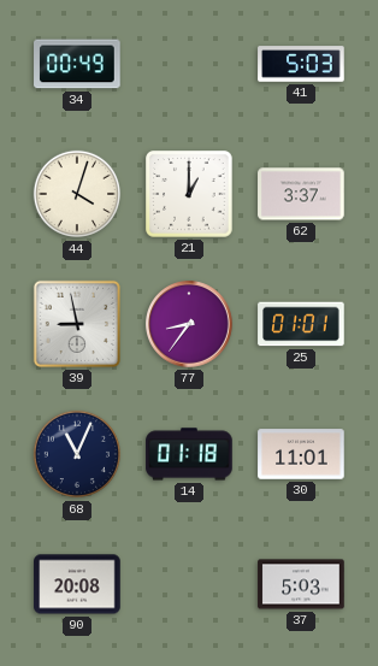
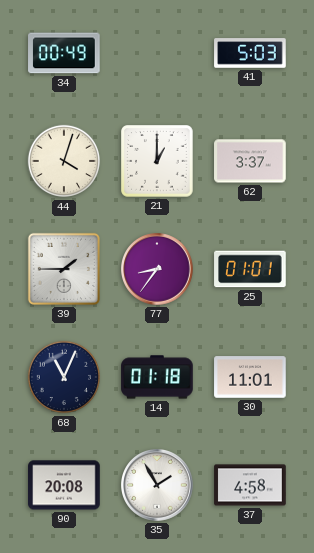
39: 8:58 -> 1:45
35: none -> 1:55
37: 5:03 -> 4:58
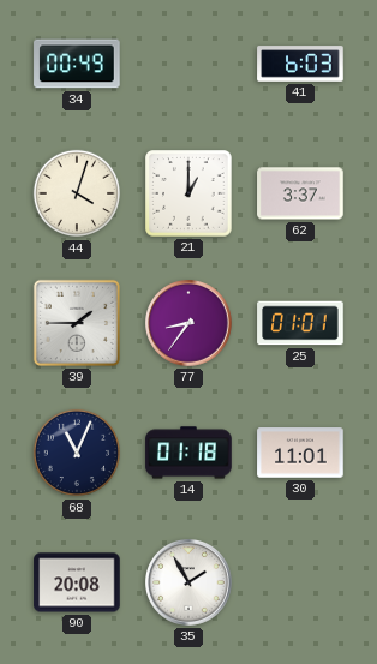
41: 5:03 -> 6:03
37: 4:58 -> none
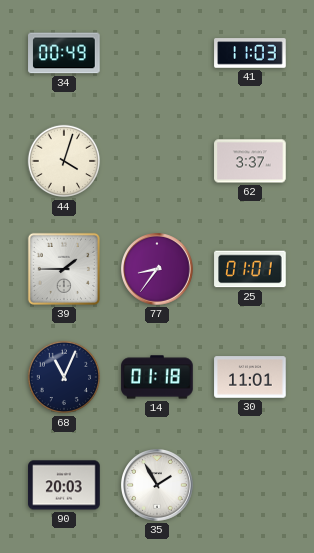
41: 6:03 -> 11:03
21: 1:00 -> none
90: 20:08 -> 20:03
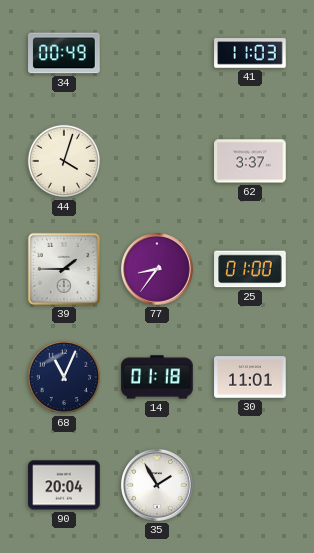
25: 01:01 -> 01:00
90: 20:03 -> 20:04
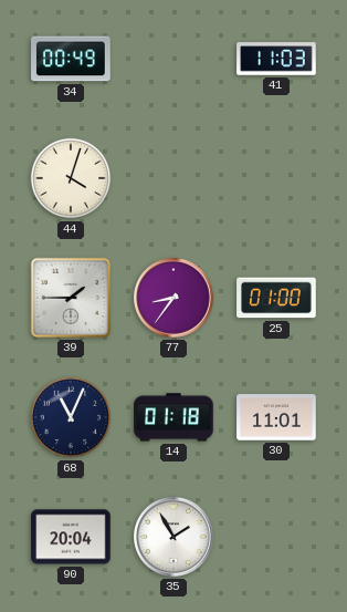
62: 3:37 -> none
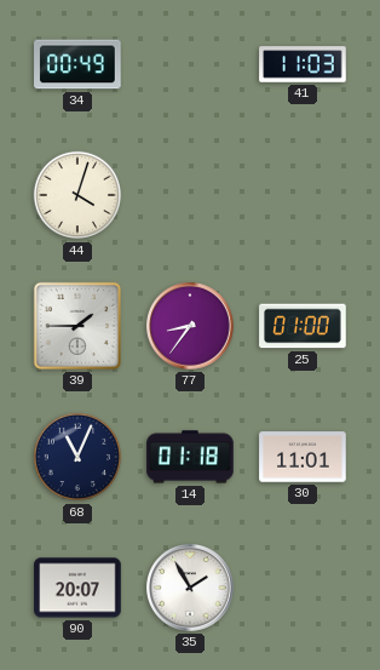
90: 20:04 -> 20:07
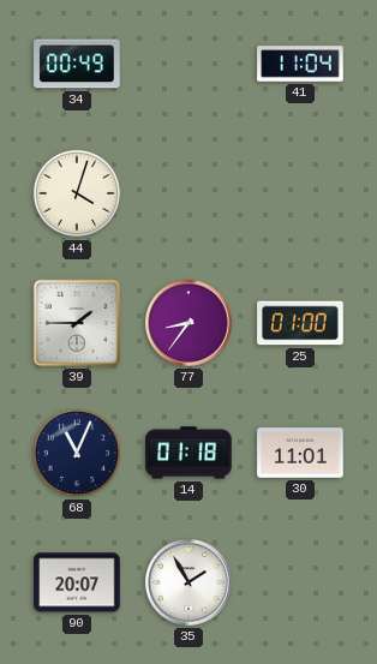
41: 11:03 -> 11:04
